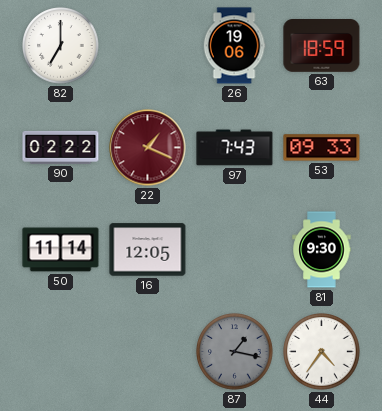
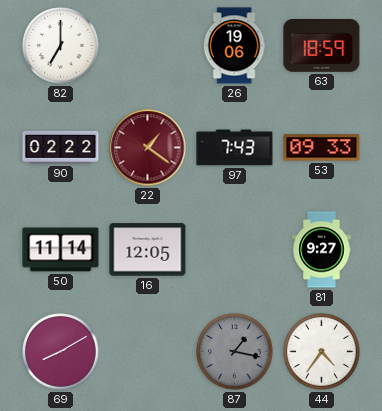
22: 1:19 -> 1:21
81: 9:30 -> 9:27
69: none -> 8:10
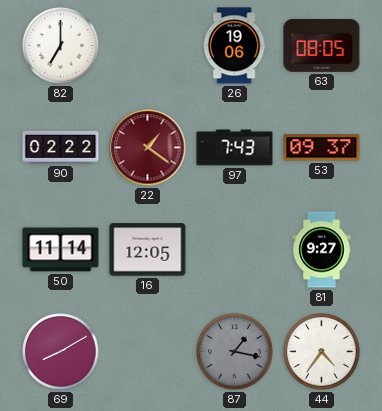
63: 18:59 -> 08:05
53: 09:33 -> 09:37
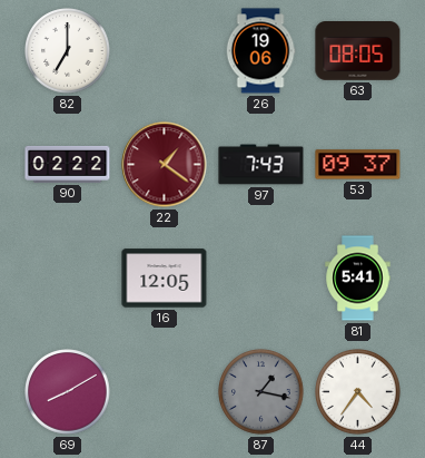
50: 11:14 -> none
81: 9:27 -> 5:41
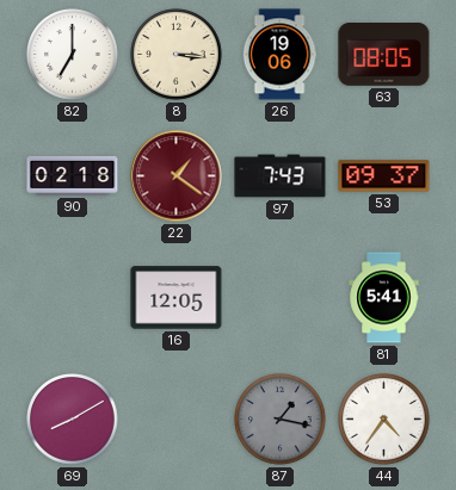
8: none -> 3:16
90: 02:22 -> 02:18
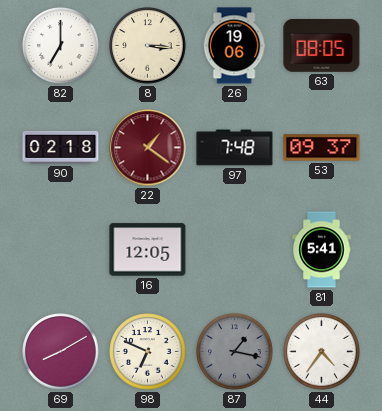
97: 7:43 -> 7:48
98: none -> 6:49
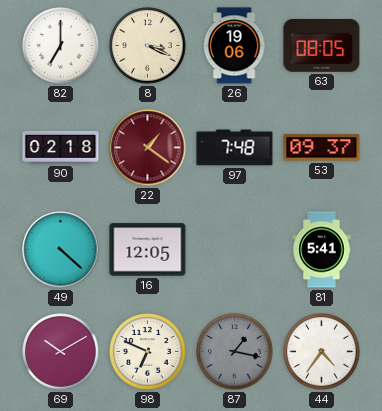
8: 3:16 -> 3:19
49: none -> 4:22
69: 8:10 -> 10:10
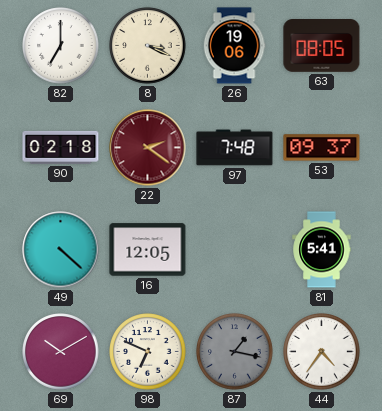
22: 1:21 -> 2:21
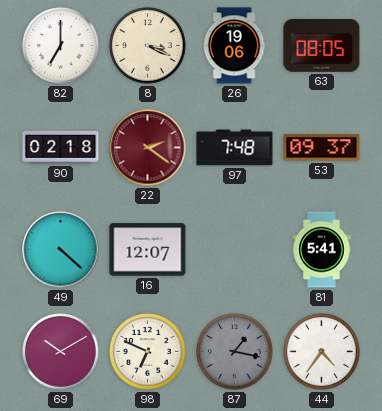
16: 12:05 -> 12:07
